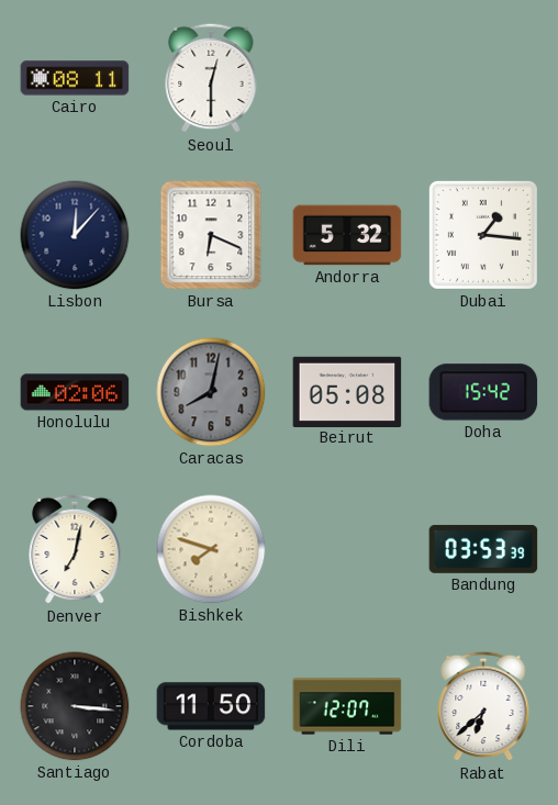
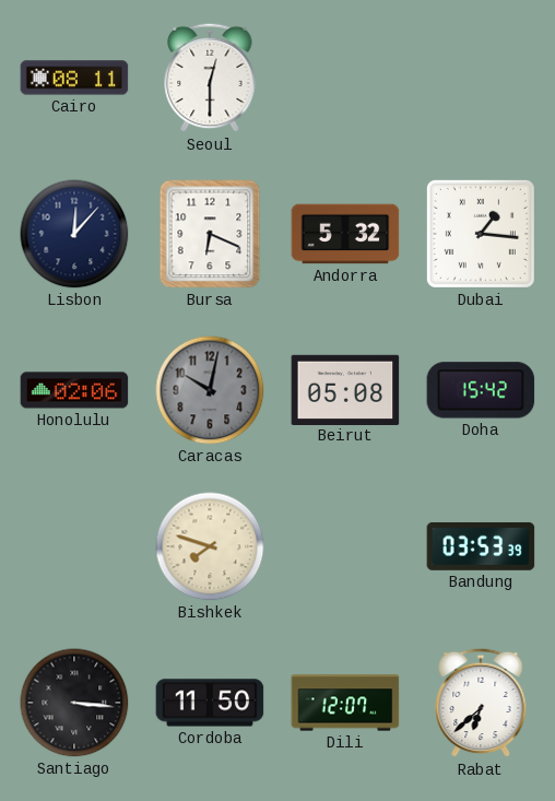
Caracas: 8:02 -> 10:02
Denver: 7:02 -> none
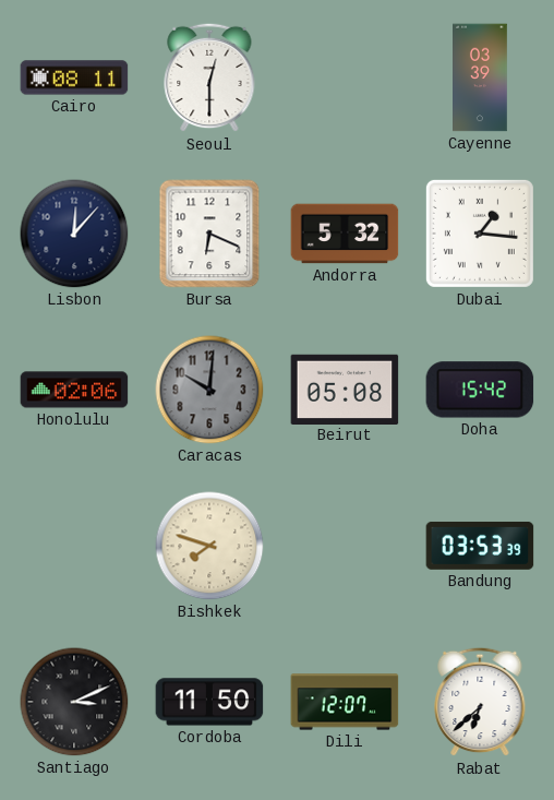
Cayenne: none -> 03:39
Caracas: 10:02 -> 10:01
Santiago: 3:16 -> 3:11
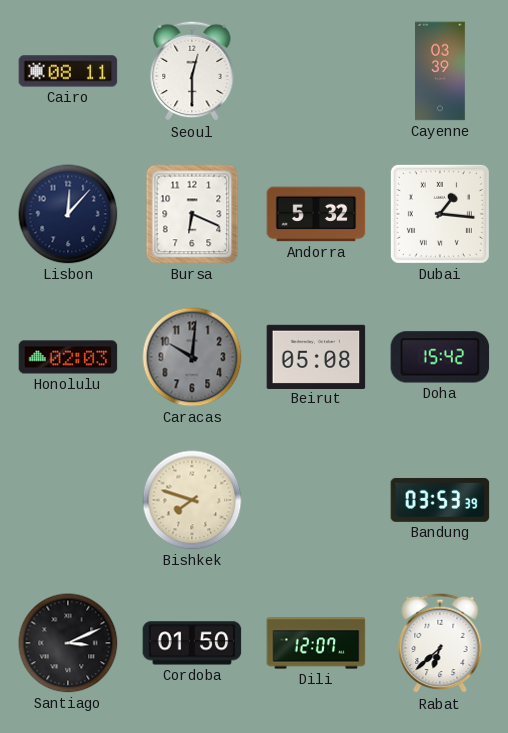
Honolulu: 02:06 -> 02:03
Cordoba: 11:50 -> 01:50
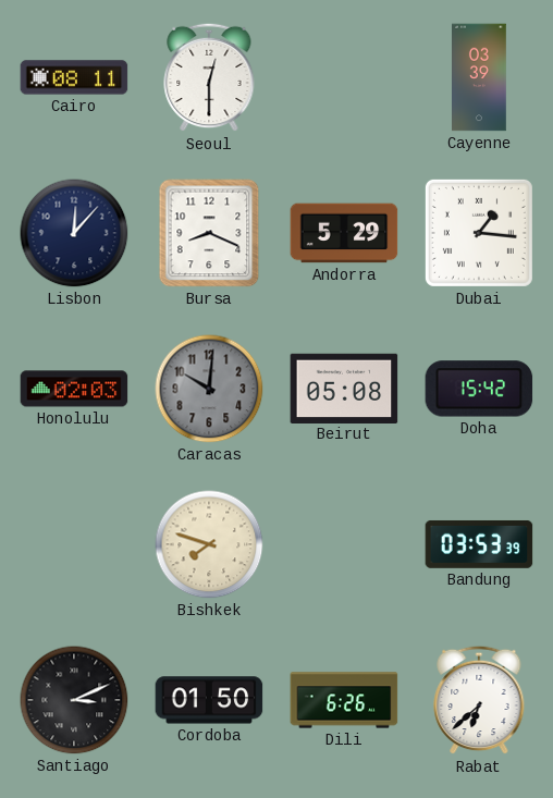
Bursa: 6:19 -> 8:19
Andorra: 5:32 -> 5:29
Dili: 12:07 -> 6:26
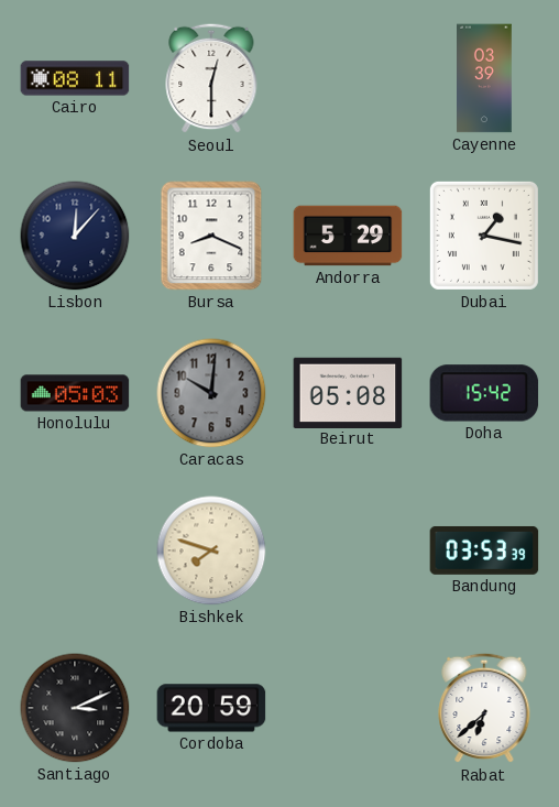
Dubai: 1:16 -> 1:17
Honolulu: 02:03 -> 05:03
Cordoba: 01:50 -> 20:59
Dili: 6:26 -> none
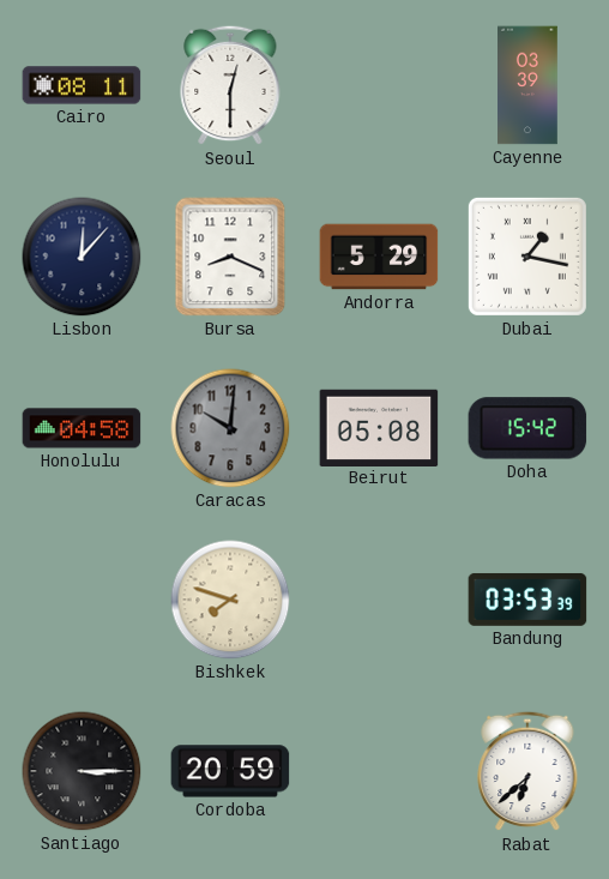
Honolulu: 05:03 -> 04:58
Santiago: 3:11 -> 3:15
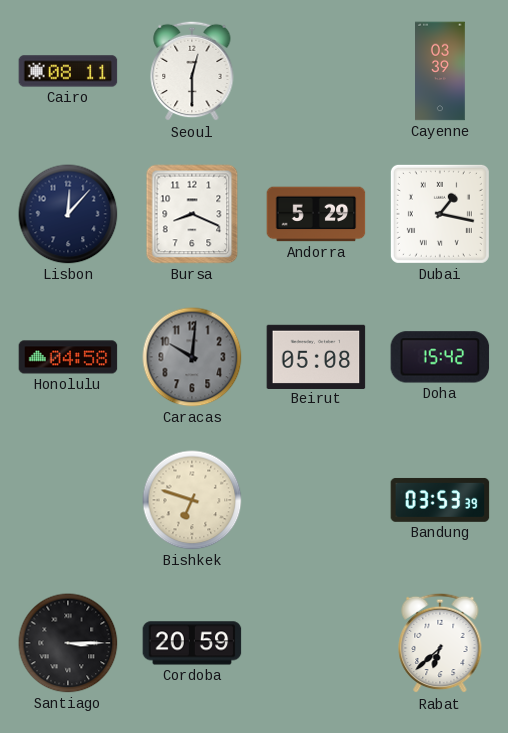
Bishkek: 7:48 -> 6:48
